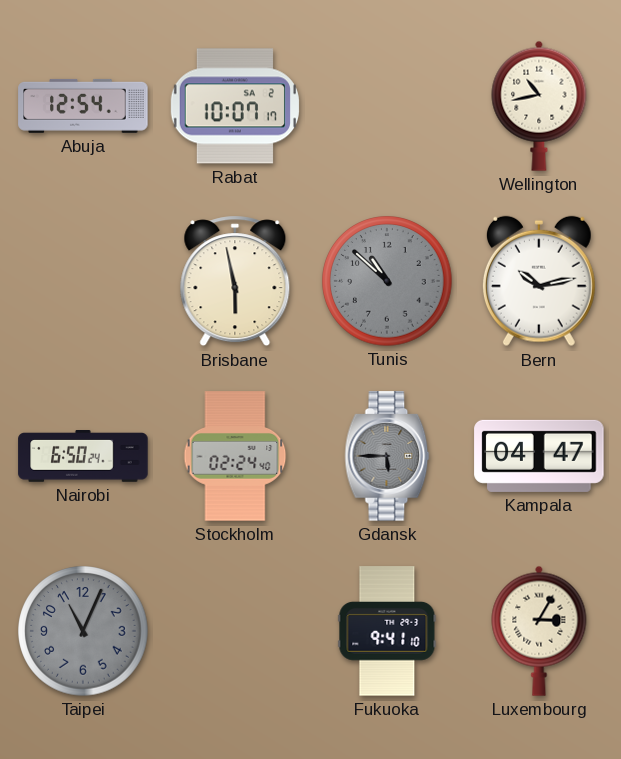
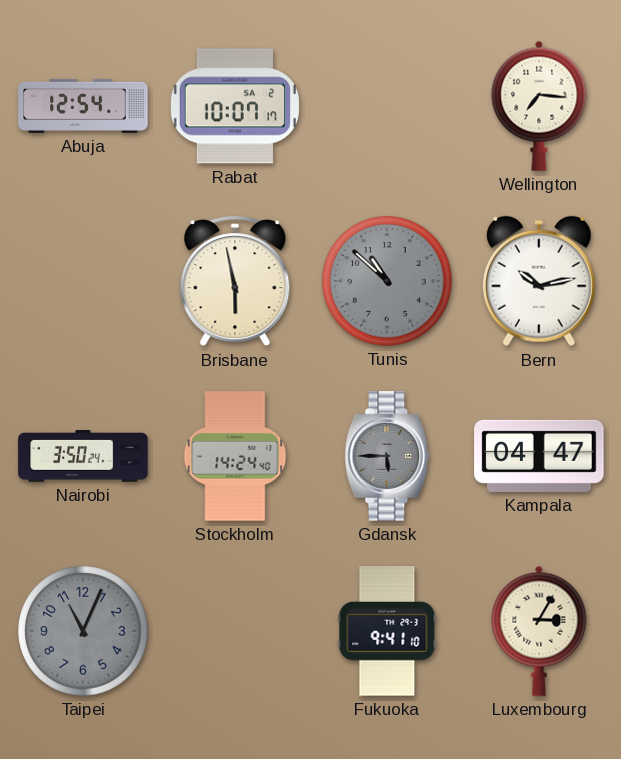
Wellington: 10:43 -> 7:16
Nairobi: 6:50 -> 3:50
Stockholm: 02:24 -> 14:24
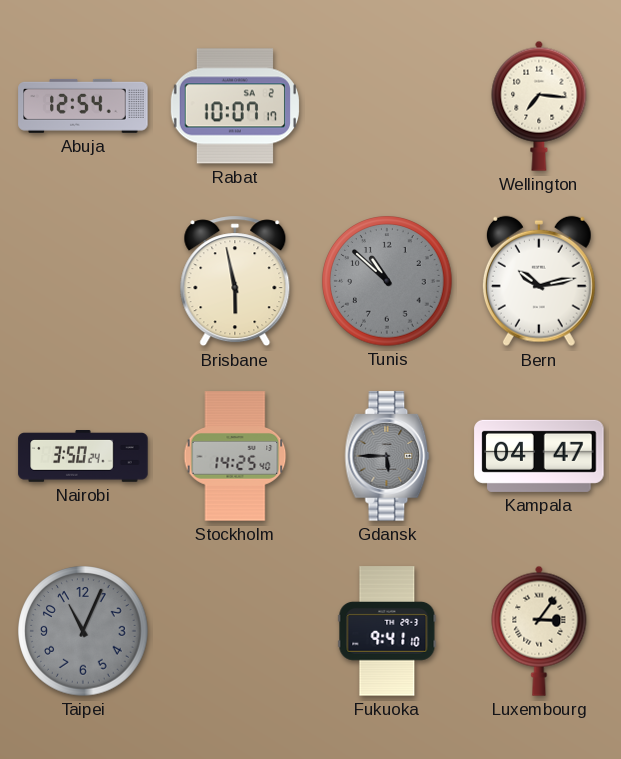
Stockholm: 14:24 -> 14:25
Luxembourg: 3:05 -> 3:06
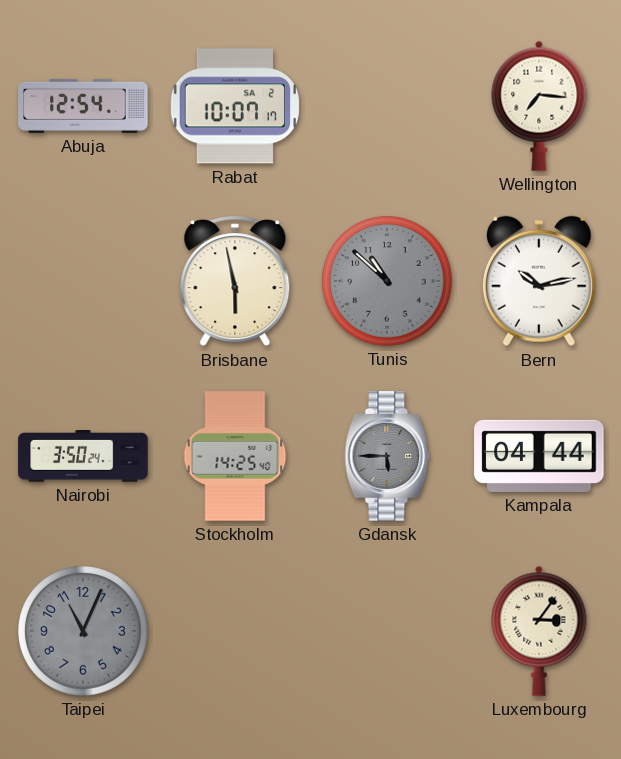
Kampala: 04:47 -> 04:44
Fukuoka: 9:41 -> none
